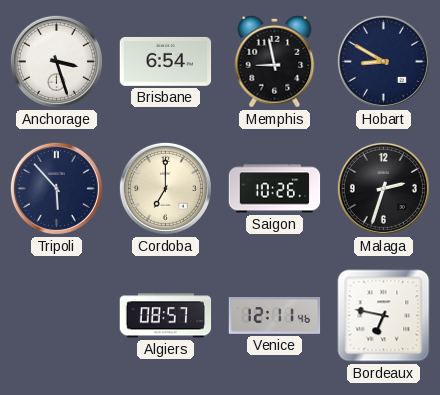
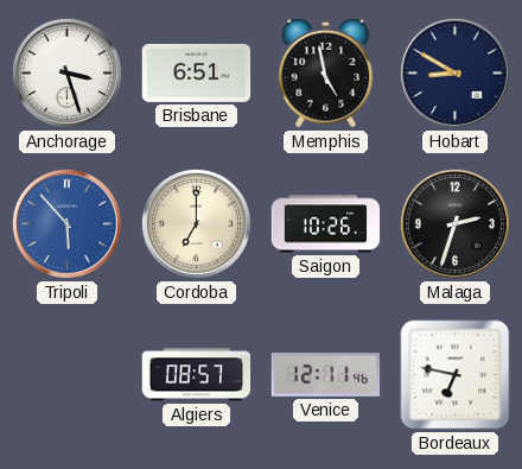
Brisbane: 6:54 -> 6:51
Memphis: 8:58 -> 4:58
Tripoli dial: navy -> blue
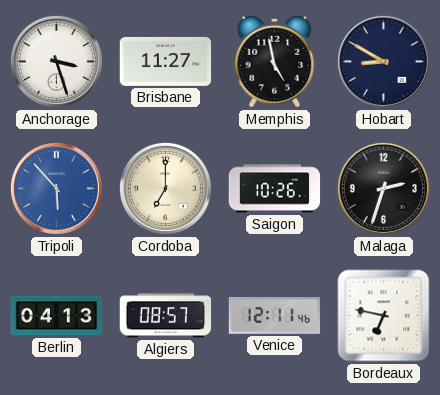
Brisbane: 6:51 -> 11:27
Berlin: none -> 04:13
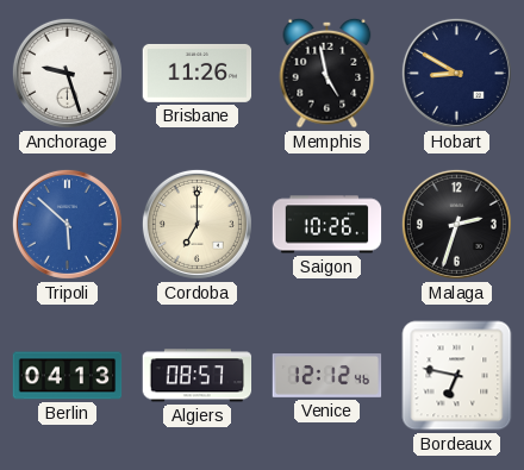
Anchorage: 3:27 -> 9:27
Brisbane: 11:27 -> 11:26
Tripoli: 5:53 -> 5:52
Venice: 12:11 -> 12:12
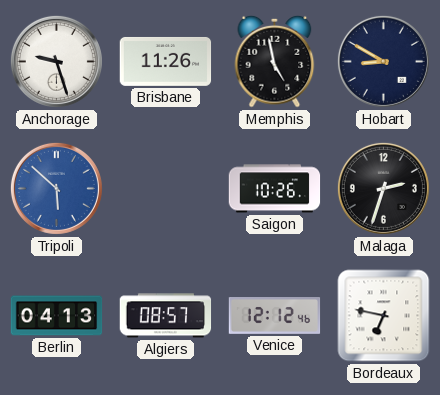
Cordoba: 7:00 -> none
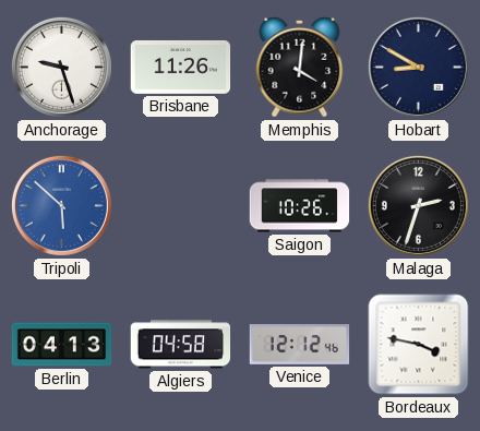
Memphis: 4:58 -> 4:01
Algiers: 08:57 -> 04:58
Bordeaux: 6:47 -> 3:47
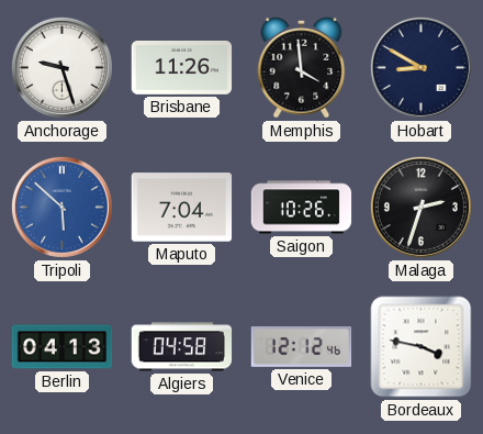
Memphis: 4:01 -> 3:59
Maputo: none -> 7:04
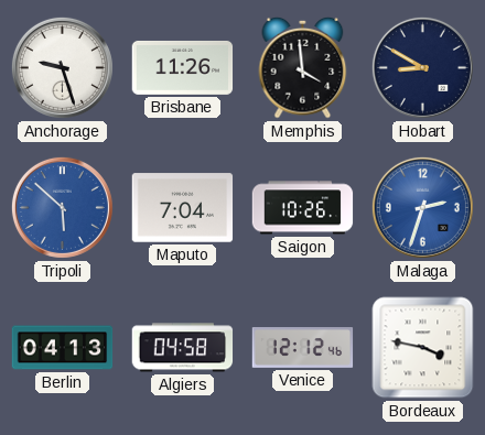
Malaga dial: black -> blue
